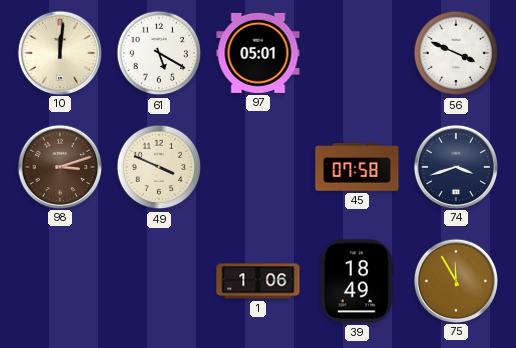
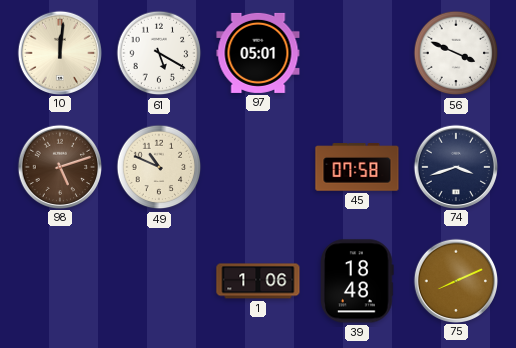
98: 3:12 -> 5:12
49: 3:49 -> 10:49
39: 18:49 -> 18:48
75: 11:55 -> 8:11
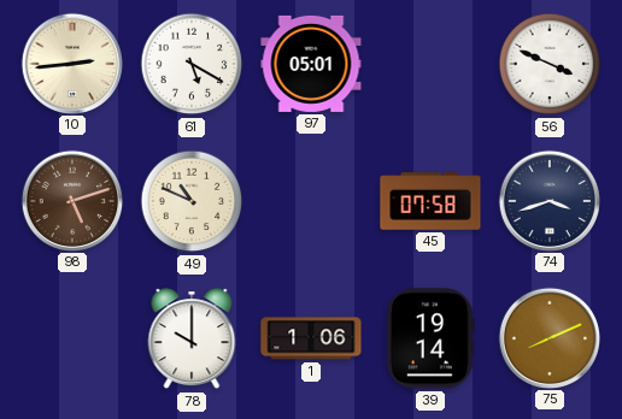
10: 12:01 -> 2:44
78: none -> 10:00
39: 18:48 -> 19:14
